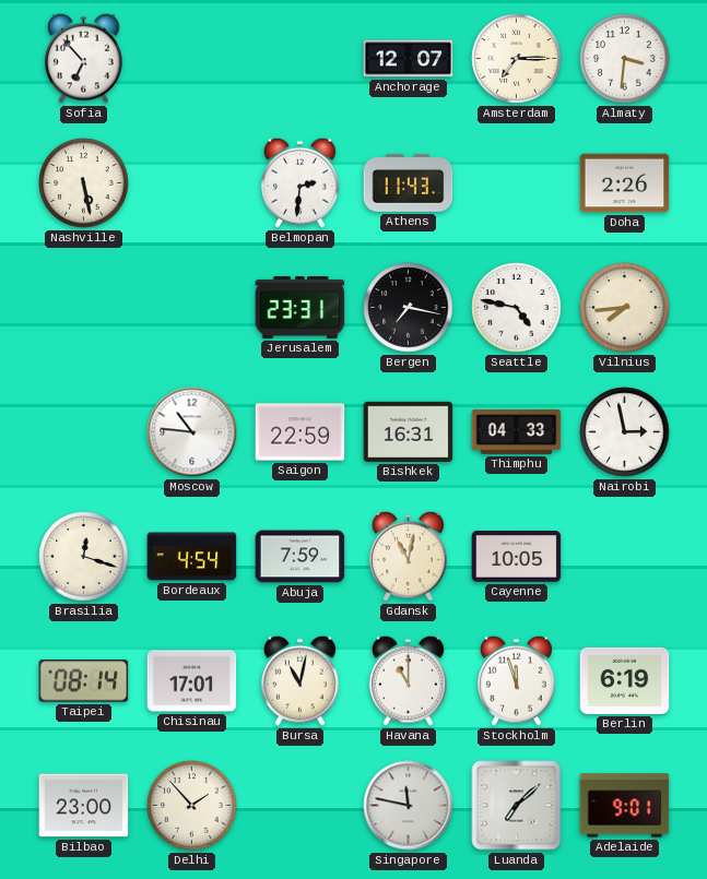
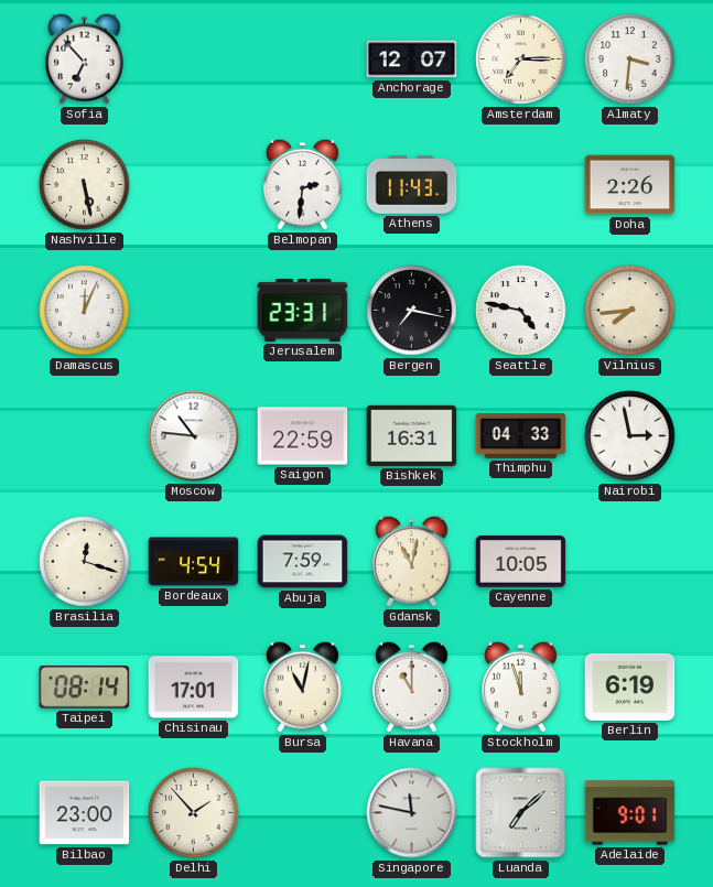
Damascus: none -> 12:04
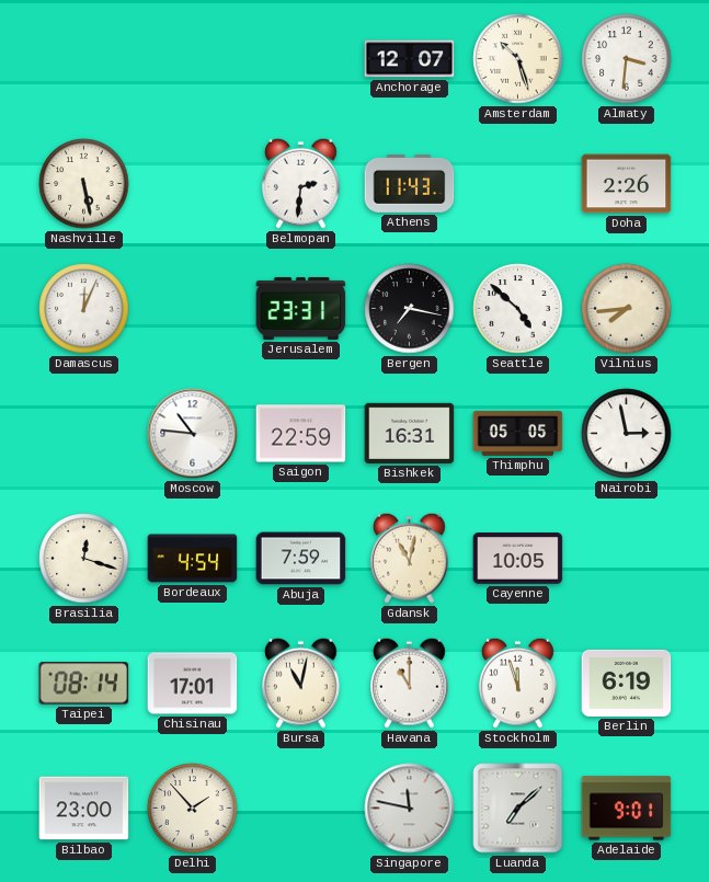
Sofia: 6:53 -> none
Amsterdam: 7:15 -> 10:27
Seattle: 4:47 -> 4:52
Thimphu: 04:33 -> 05:05
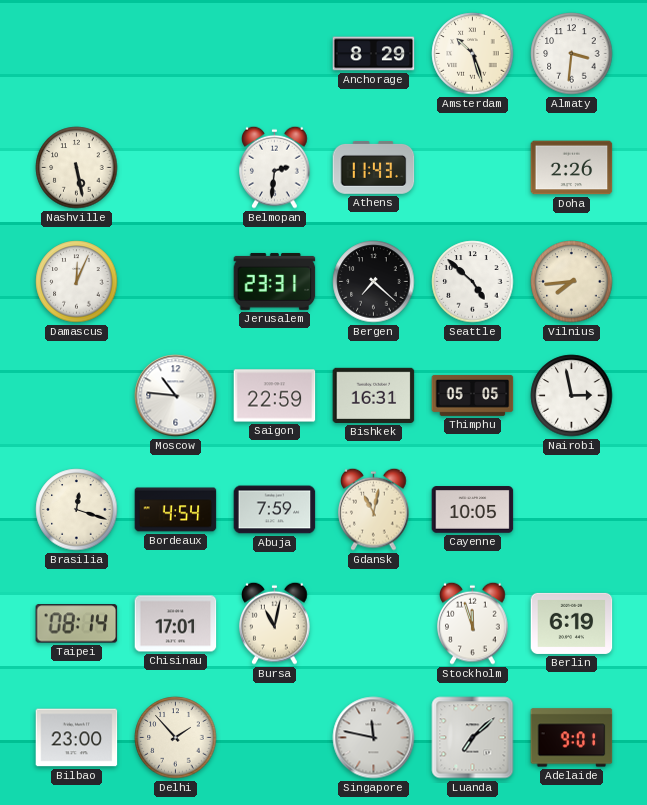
Anchorage: 12:07 -> 8:29
Bergen: 7:17 -> 7:22
Havana: 11:00 -> none
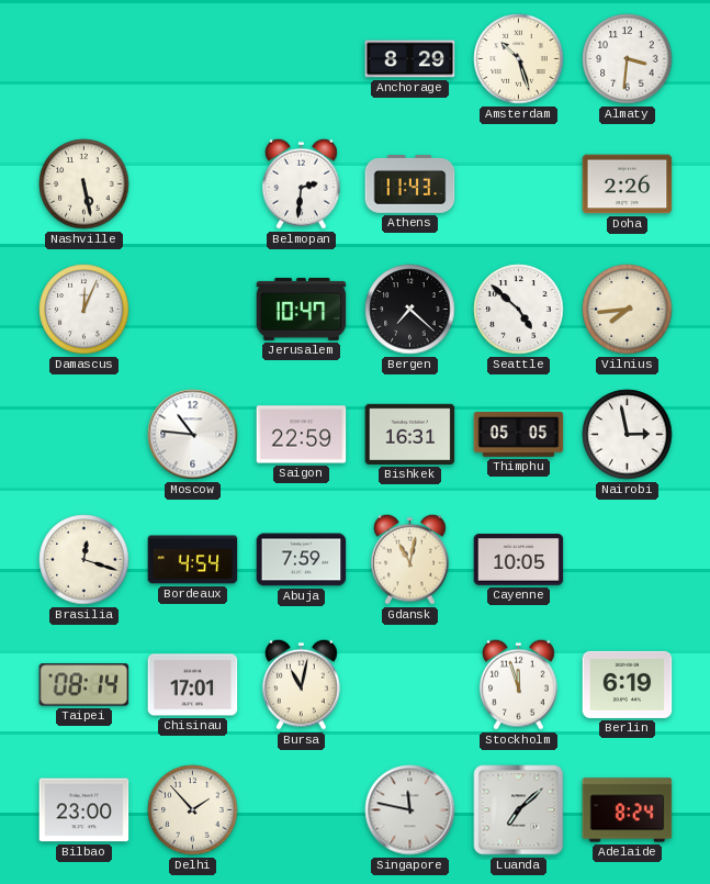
Jerusalem: 23:31 -> 10:47
Adelaide: 9:01 -> 8:24
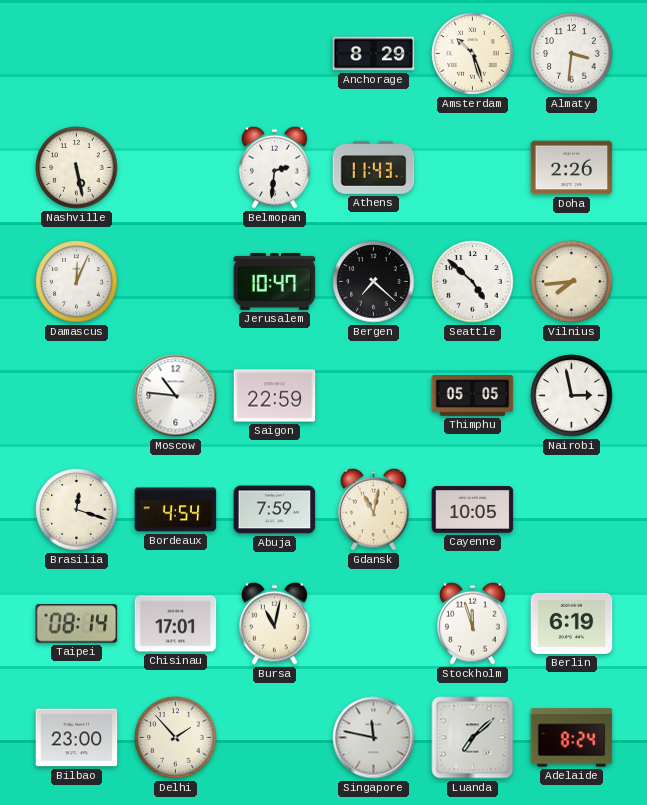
Bishkek: 16:31 -> none
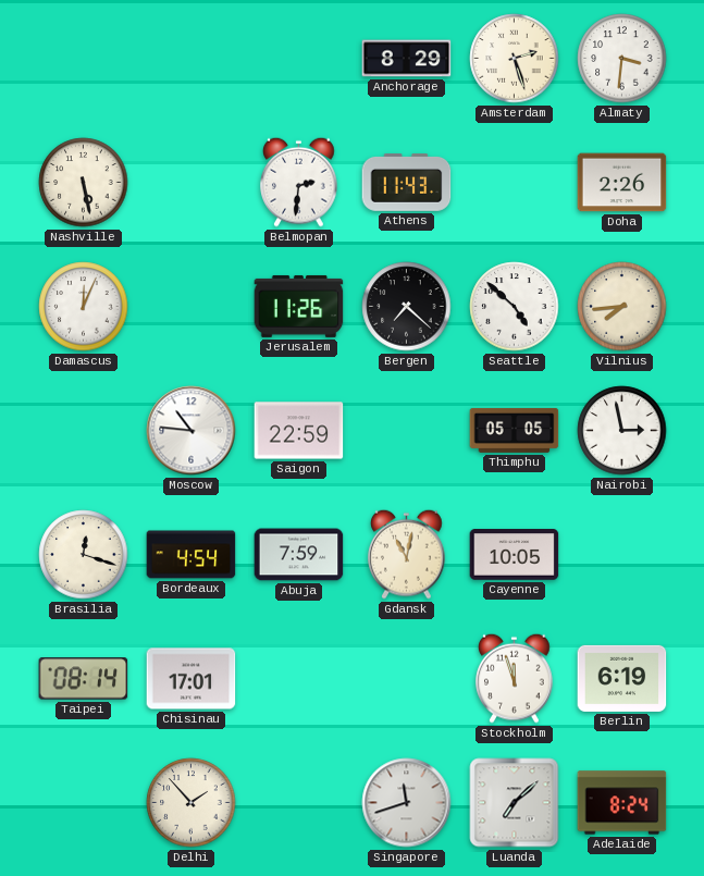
Amsterdam: 10:27 -> 2:27
Jerusalem: 10:47 -> 11:26
Bursa: 11:02 -> none
Bilbao: 23:00 -> none
Singapore: 11:47 -> 11:42
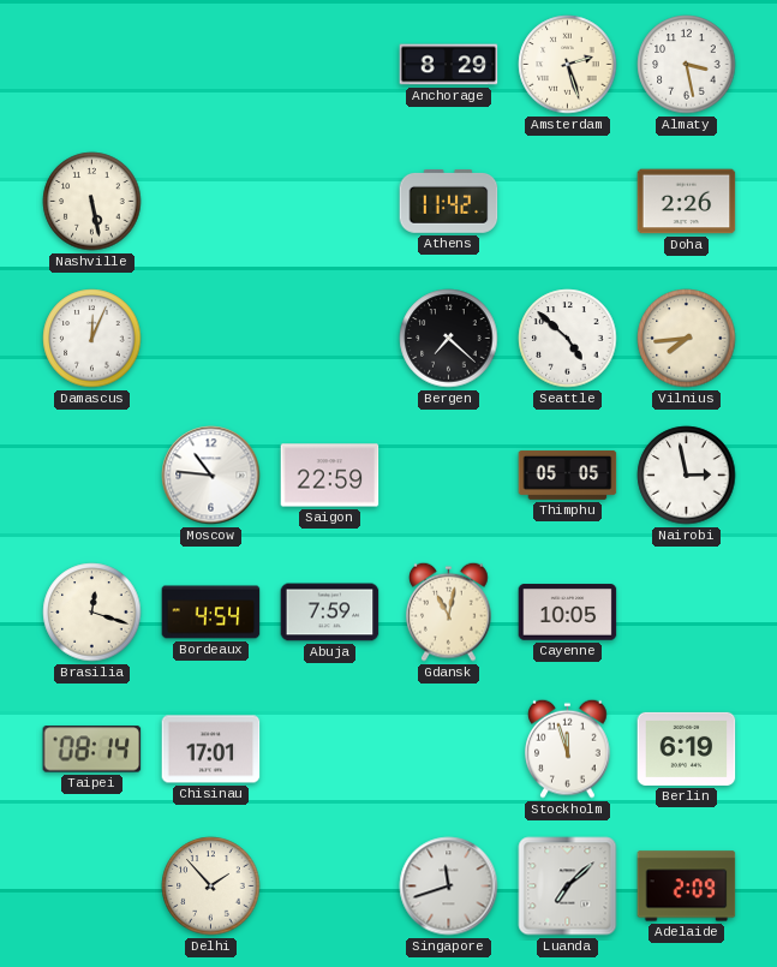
Almaty: 3:31 -> 3:28
Belmopan: 2:31 -> none
Athens: 11:43 -> 11:42
Jerusalem: 11:26 -> none
Adelaide: 8:24 -> 2:09
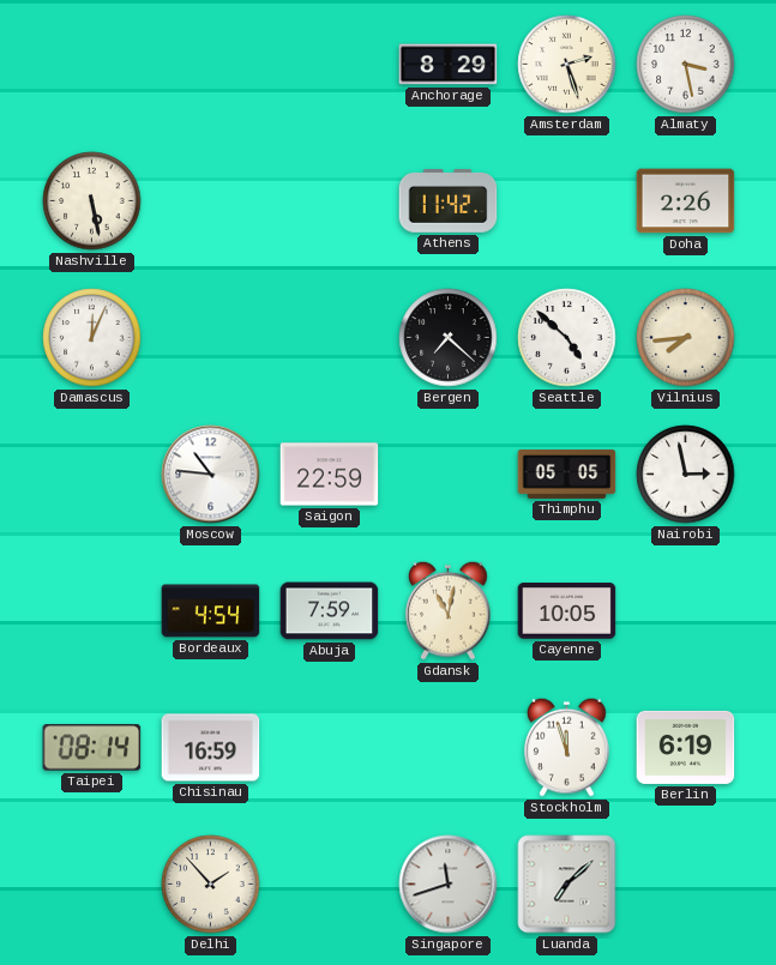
Brasilia: 12:18 -> none
Chisinau: 17:01 -> 16:59
Adelaide: 2:09 -> none
